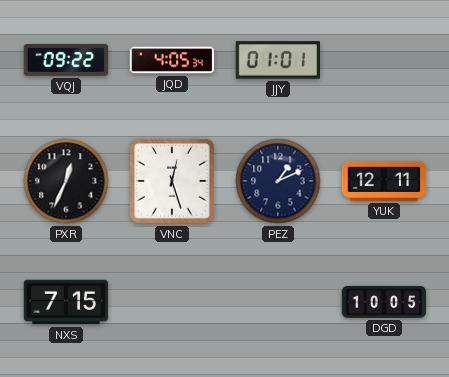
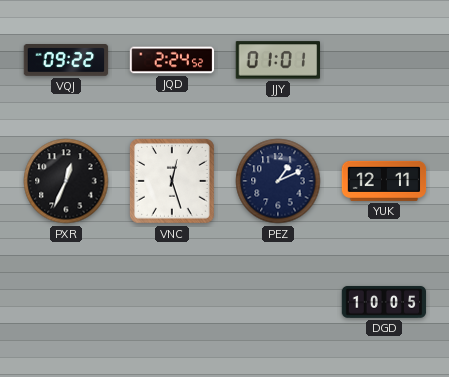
JQD: 4:05 -> 2:24
NXS: 7:15 -> none
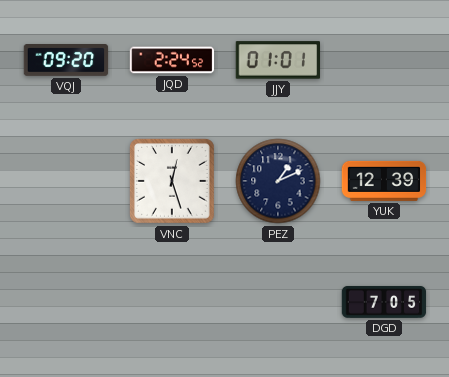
VQJ: 09:22 -> 09:20
PXR: 12:34 -> none
YUK: 12:11 -> 12:39
DGD: 10:05 -> 7:05
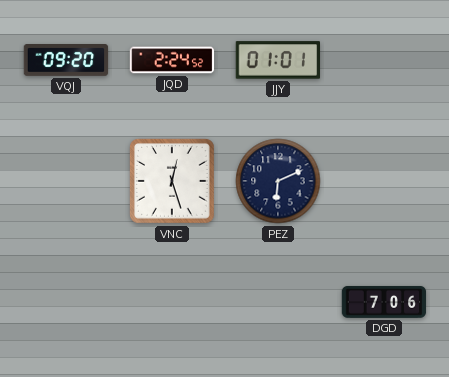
PEZ: 1:11 -> 6:11
YUK: 12:39 -> none
DGD: 7:05 -> 7:06
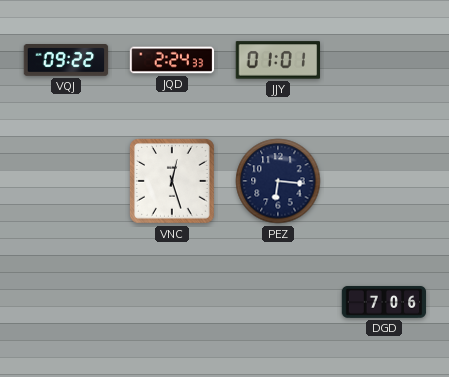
VQJ: 09:20 -> 09:22
JQD: 2:24:52 -> 2:24:33
PEZ: 6:11 -> 6:16
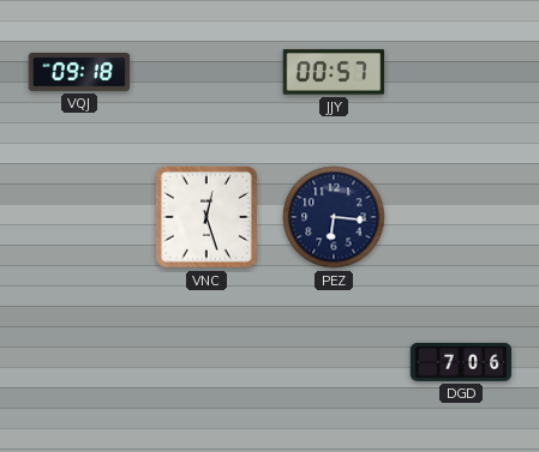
VQJ: 09:22 -> 09:18
JQD: 2:24 -> none
JJY: 01:01 -> 00:57
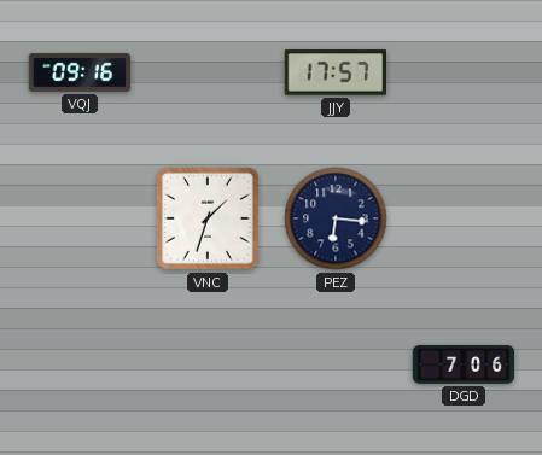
VQJ: 09:18 -> 09:16
JJY: 00:57 -> 17:57
VNC: 12:27 -> 1:33
